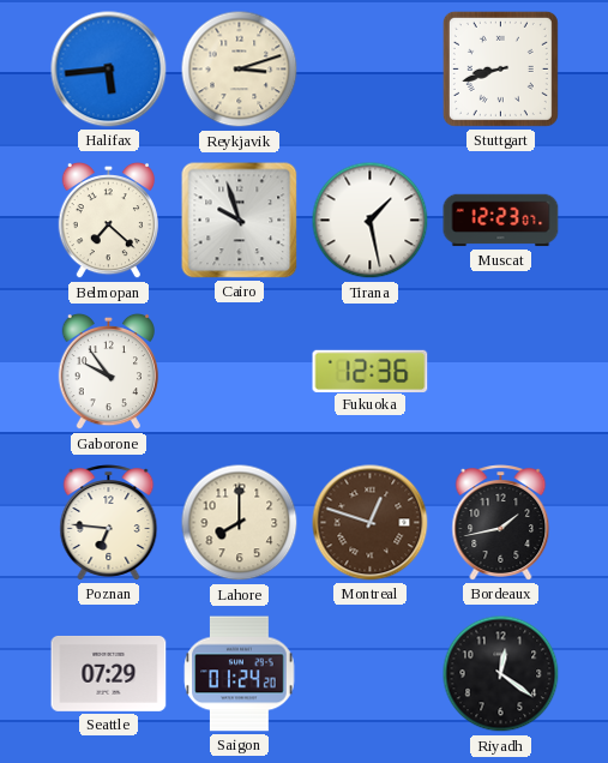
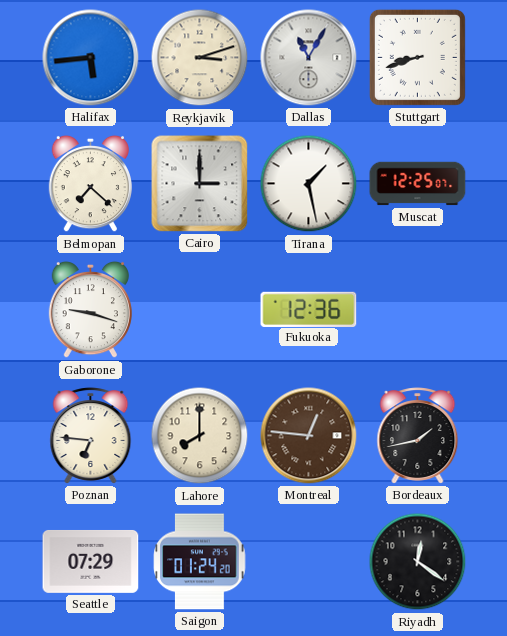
Dallas: none -> 11:05
Cairo: 9:57 -> 3:00
Muscat: 12:23 -> 12:25
Gaborone: 9:54 -> 9:18
Montreal: 12:48 -> 12:46
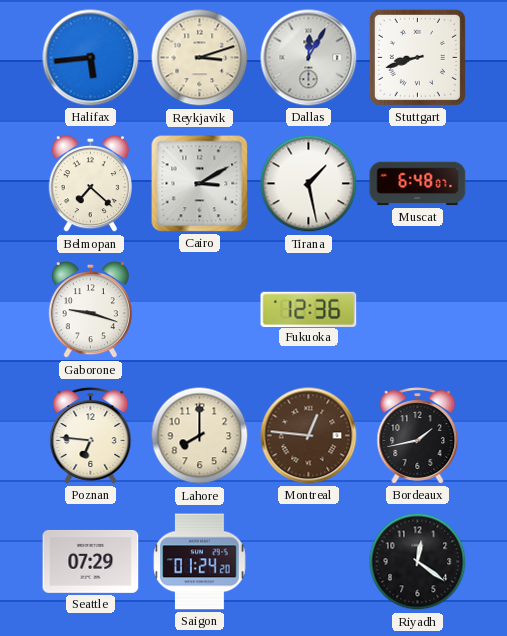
Dallas: 11:05 -> 12:05
Cairo: 3:00 -> 3:10
Muscat: 12:25 -> 6:48
